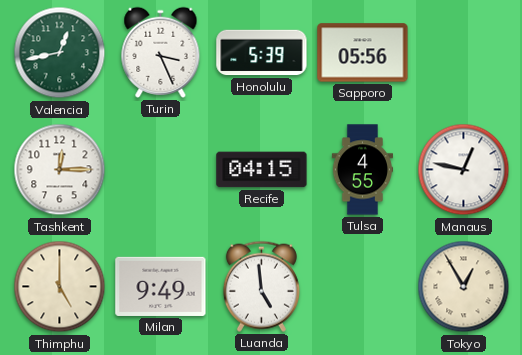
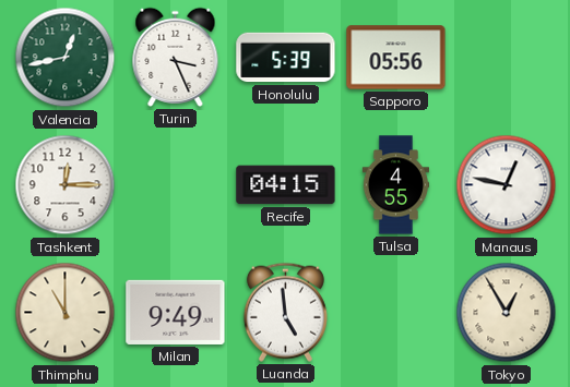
Thimphu: 5:00 -> 11:00
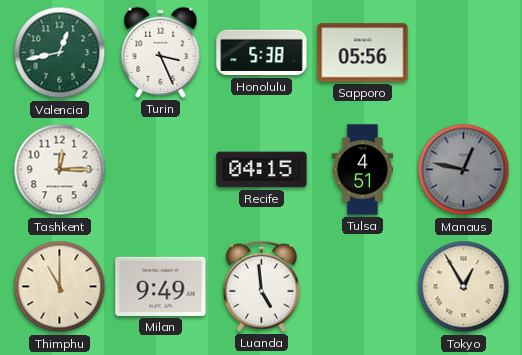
Honolulu: 5:39 -> 5:38
Tulsa: 4:55 -> 4:51
Manaus dial: white -> grey
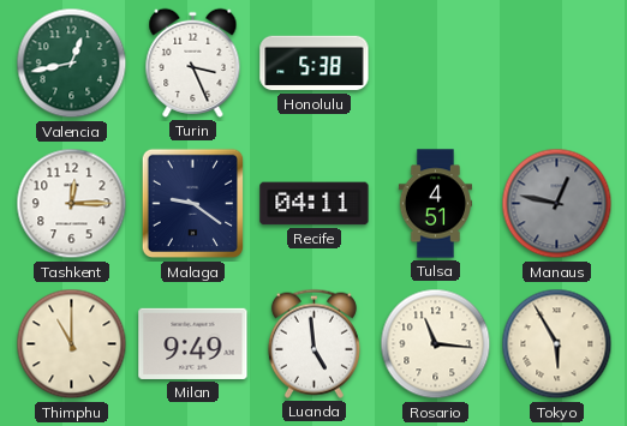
Sapporo: 05:56 -> none
Malaga: none -> 9:21
Recife: 04:15 -> 04:11
Rosario: none -> 11:16
Tokyo: 12:55 -> 5:55
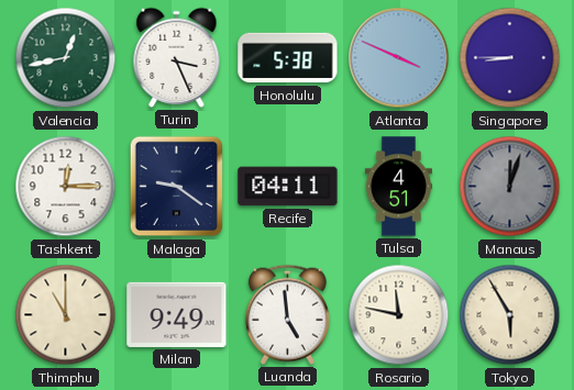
Atlanta: none -> 3:49
Singapore: none -> 8:45
Manaus: 12:47 -> 12:03
Rosario: 11:16 -> 11:47
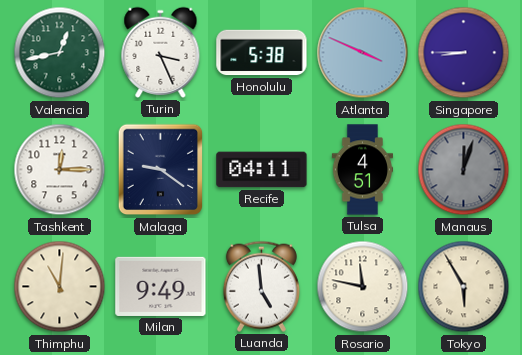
Thimphu: 11:00 -> 11:01
